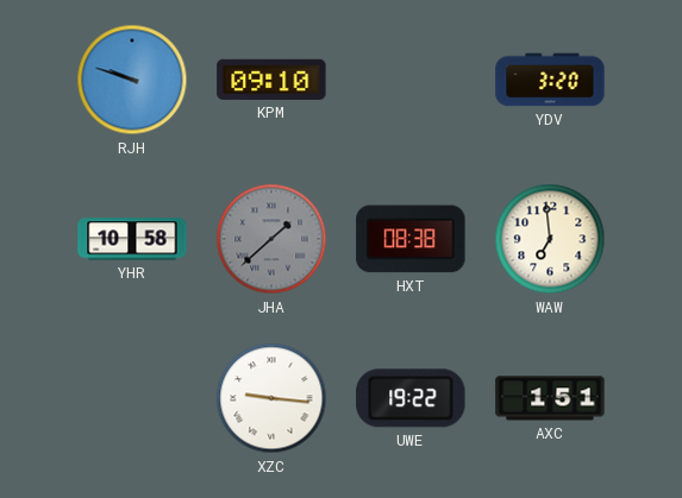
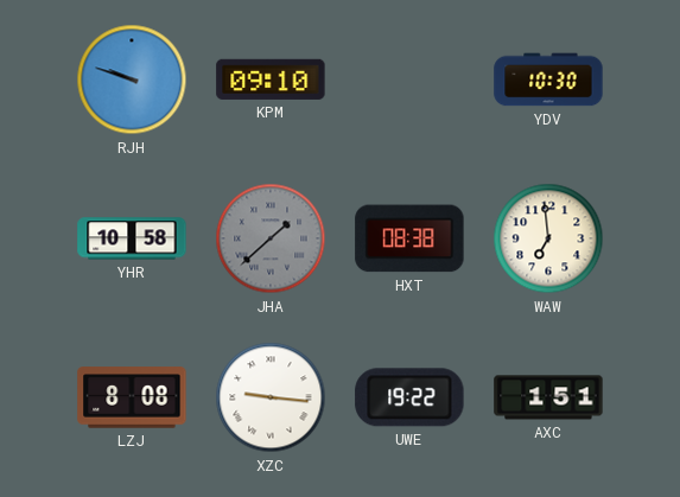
YDV: 3:20 -> 10:30
LZJ: none -> 8:08
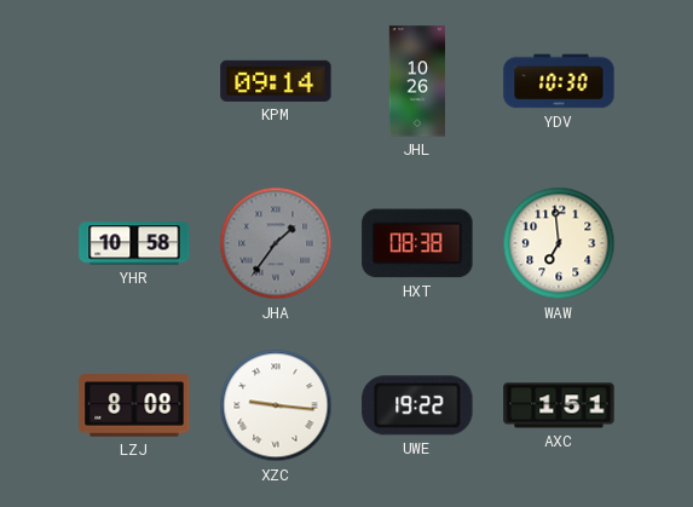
RJH: 9:48 -> none
KPM: 09:10 -> 09:14
JHL: none -> 10:26
JHA: 1:38 -> 1:36
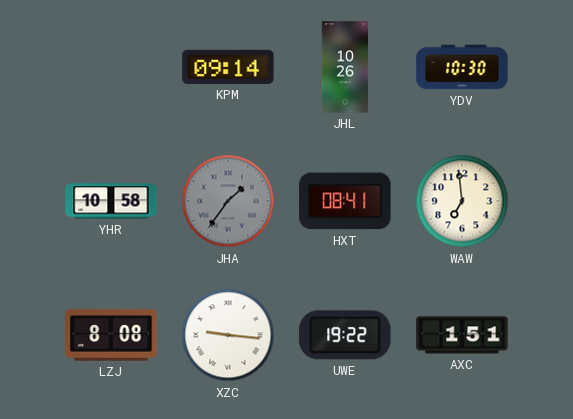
HXT: 08:38 -> 08:41
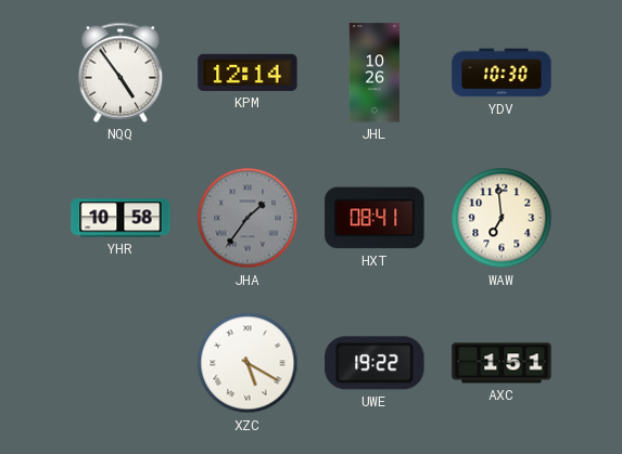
NQQ: none -> 4:54
KPM: 09:14 -> 12:14
LZJ: 8:08 -> none
XZC: 9:16 -> 5:20
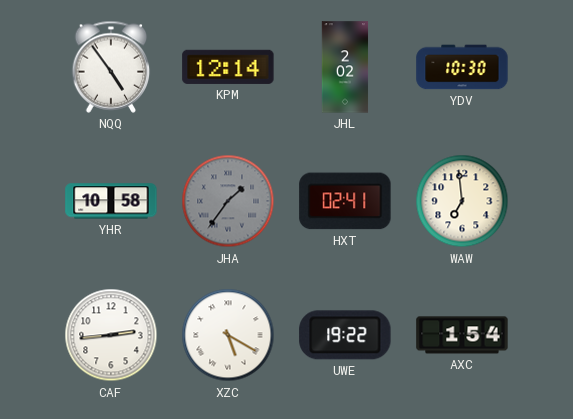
JHL: 10:26 -> 2:02
HXT: 08:41 -> 02:41
CAF: none -> 2:44
AXC: 1:51 -> 1:54
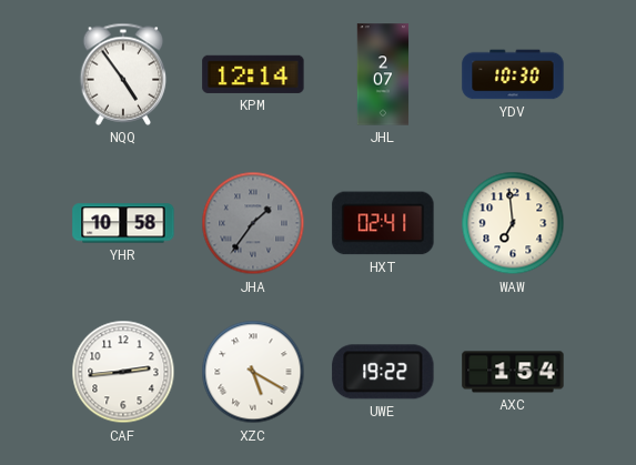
JHL: 2:02 -> 2:07
